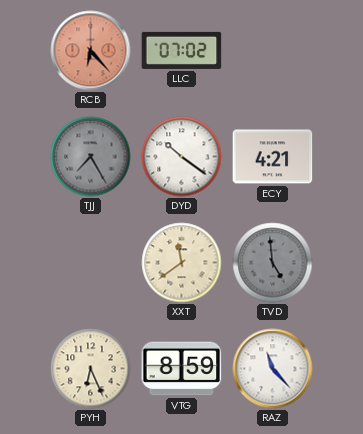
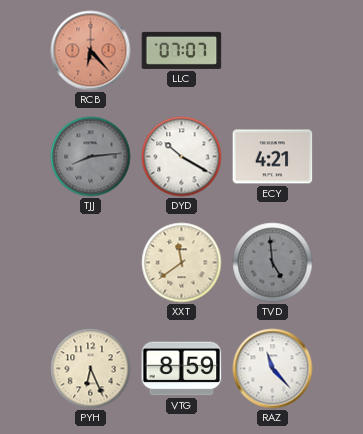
LLC: 07:02 -> 07:07
TJJ: 7:25 -> 8:14
DYD: 10:21 -> 10:20
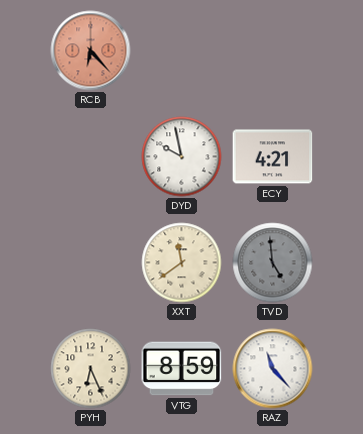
LLC: 07:07 -> none
TJJ: 8:14 -> none
DYD: 10:20 -> 9:58
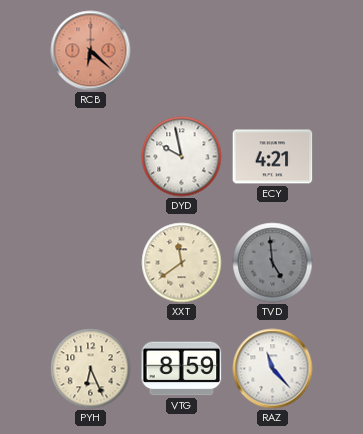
RCB: 6:23 -> 6:22
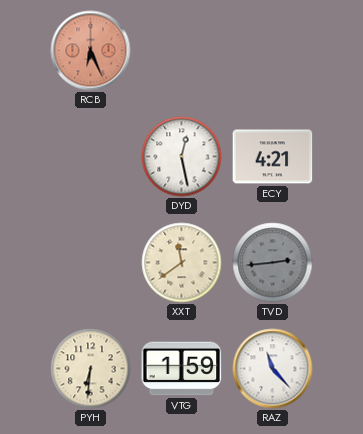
RCB: 6:22 -> 6:26
DYD: 9:58 -> 12:28
TVD: 4:59 -> 2:44
PYH: 6:26 -> 6:31
VTG: 8:59 -> 1:59
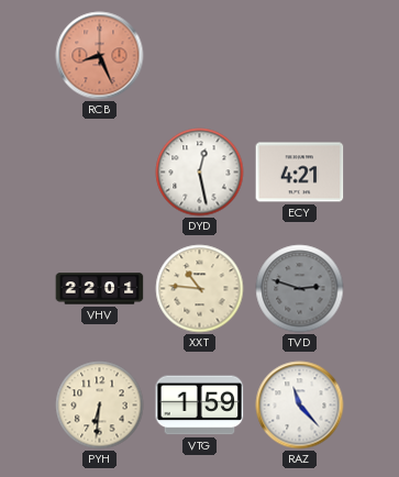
RCB: 6:26 -> 8:26
VHV: none -> 22:01
XXT: 11:39 -> 10:46
TVD: 2:44 -> 2:48
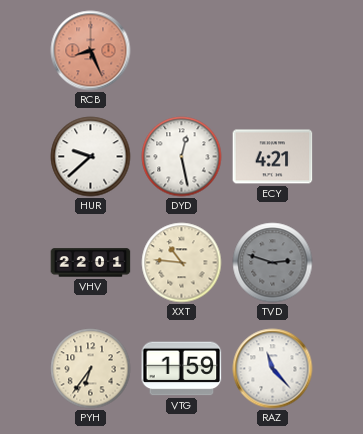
HUR: none -> 9:38
PYH: 6:31 -> 6:36
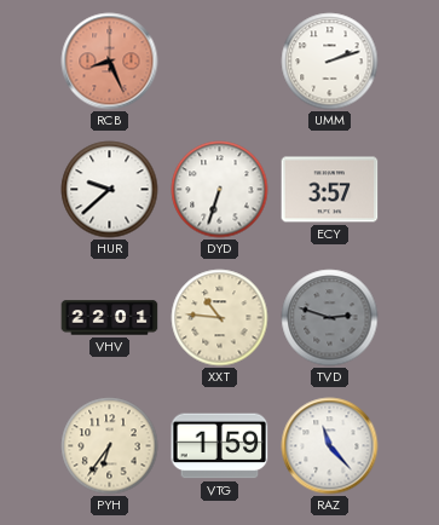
UMM: none -> 2:12
DYD: 12:28 -> 6:33
ECY: 4:21 -> 3:57
